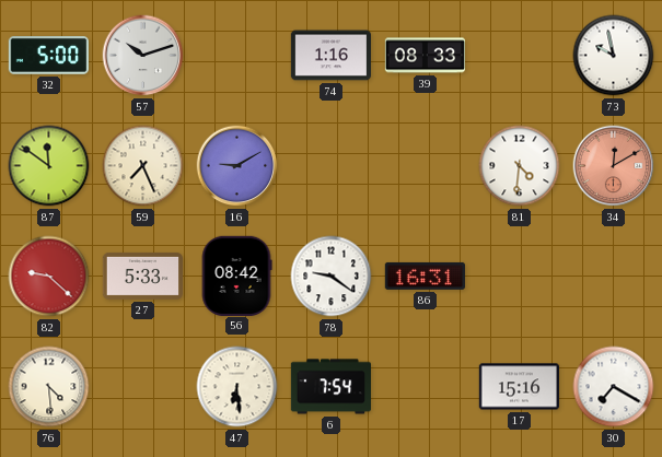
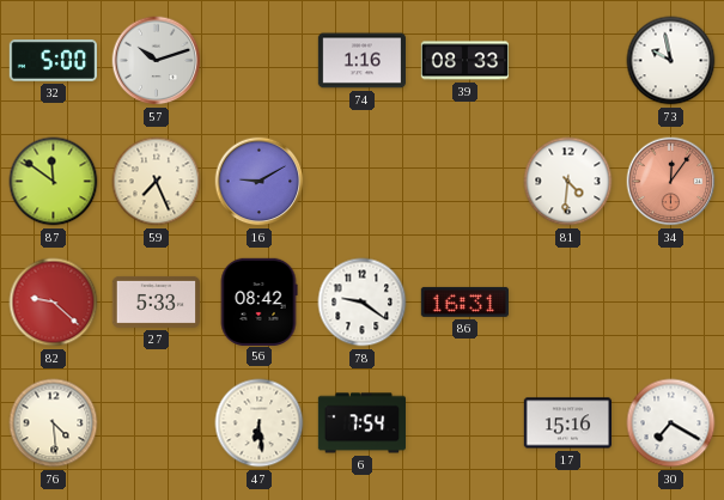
34: 12:10 -> 12:06
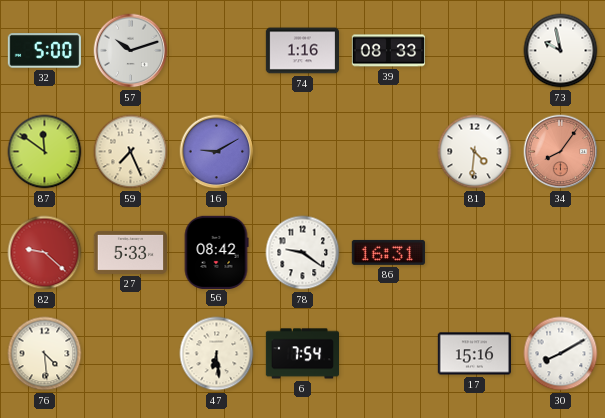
34: 12:06 -> 8:06
30: 7:20 -> 8:10
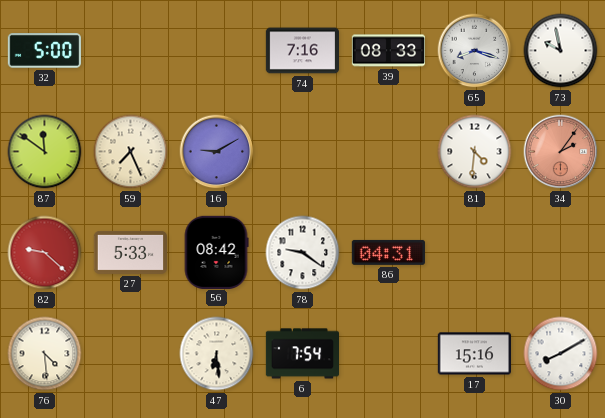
57: 10:12 -> none
74: 1:16 -> 7:16
65: none -> 8:18
34: 8:06 -> 2:06
86: 16:31 -> 04:31
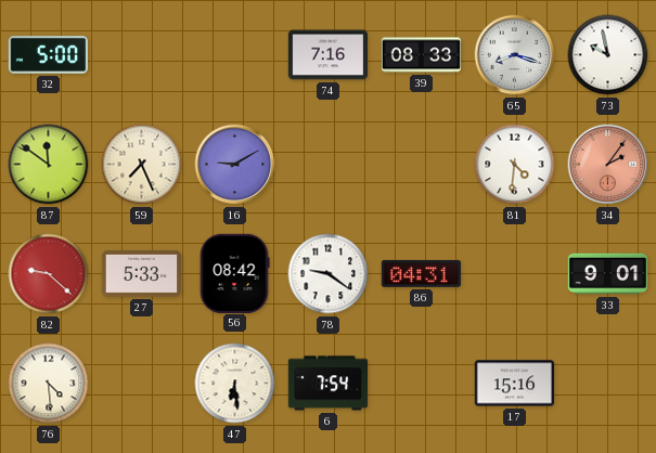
33: none -> 9:01
30: 8:10 -> none
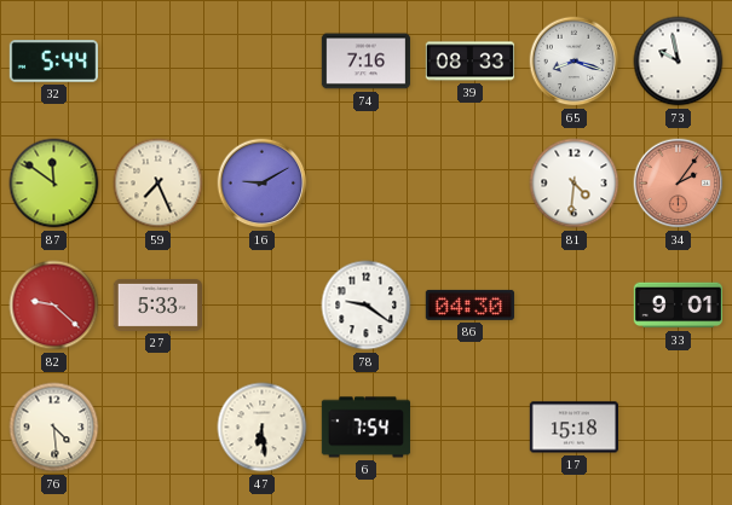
32: 5:00 -> 5:44
56: 08:42 -> none
86: 04:31 -> 04:30
17: 15:16 -> 15:18
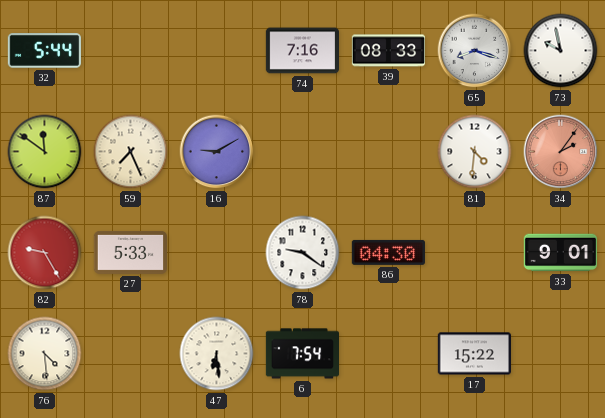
82: 9:22 -> 9:25
17: 15:18 -> 15:22
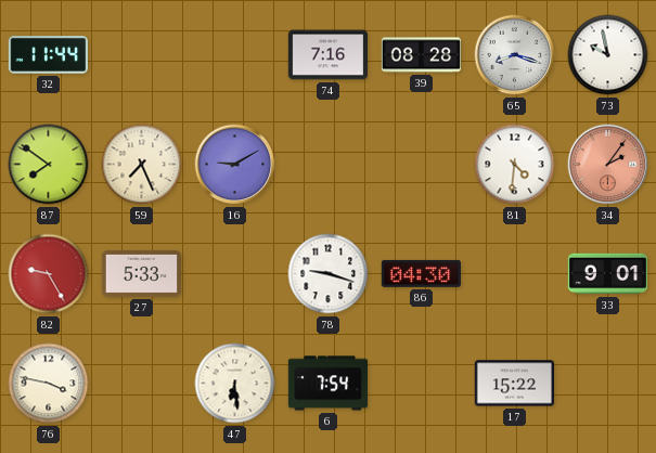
32: 5:44 -> 11:44
39: 08:33 -> 08:28
87: 11:51 -> 7:51
78: 9:21 -> 9:18
76: 4:29 -> 3:47
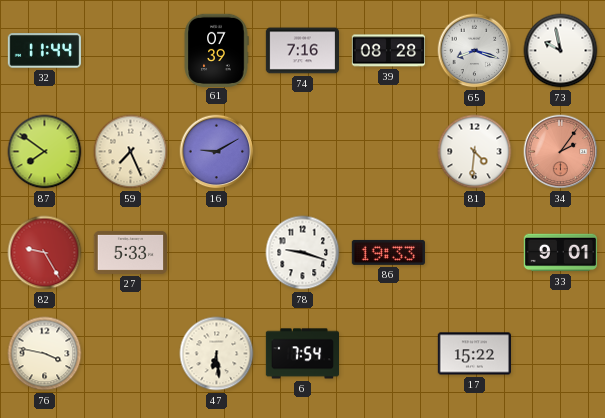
61: none -> 07:39
86: 04:30 -> 19:33
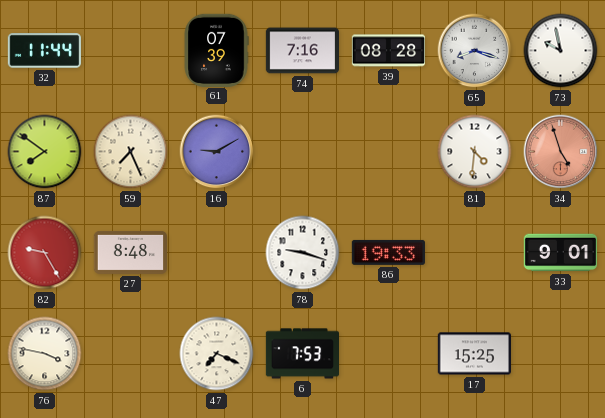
34: 2:06 -> 4:57
27: 5:33 -> 8:48
47: 6:29 -> 7:19
6: 7:54 -> 7:53
17: 15:22 -> 15:25
